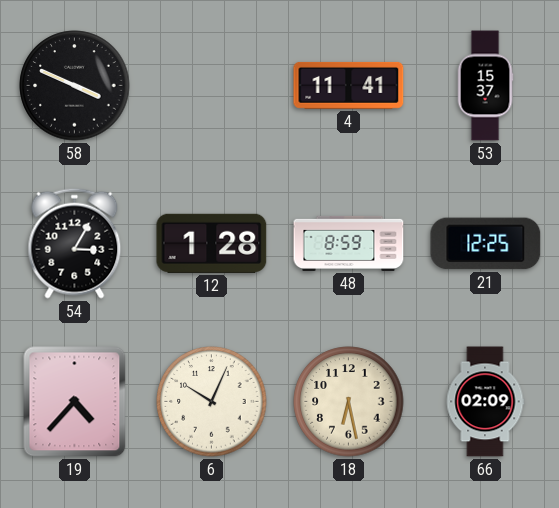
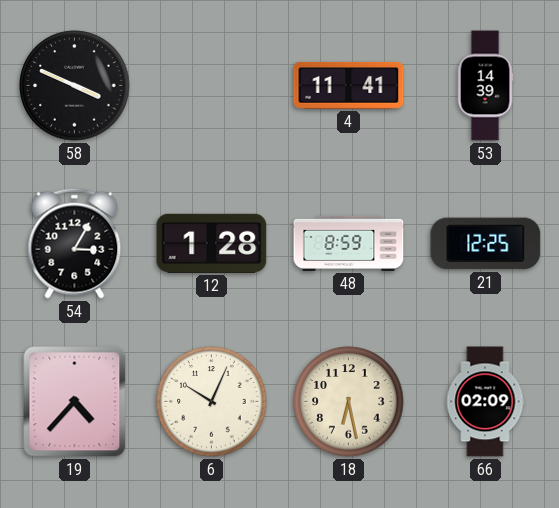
53: 15:37 -> 14:39
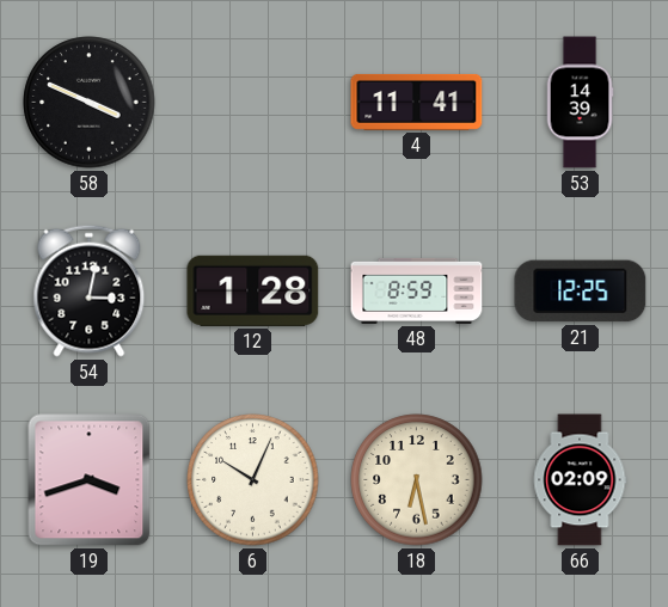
54: 3:05 -> 3:02
19: 4:37 -> 3:42
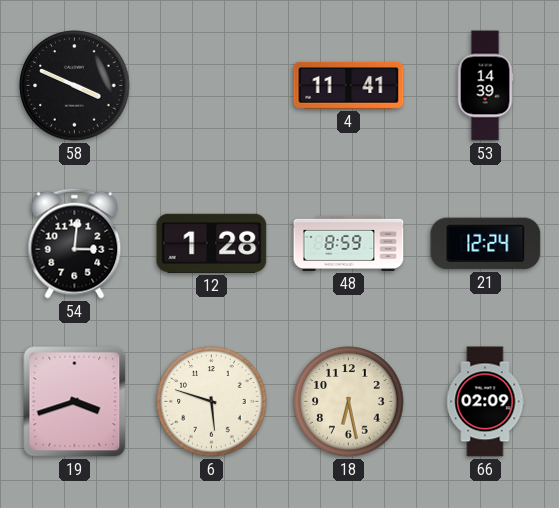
54: 3:02 -> 3:01
21: 12:25 -> 12:24
6: 10:04 -> 5:48
